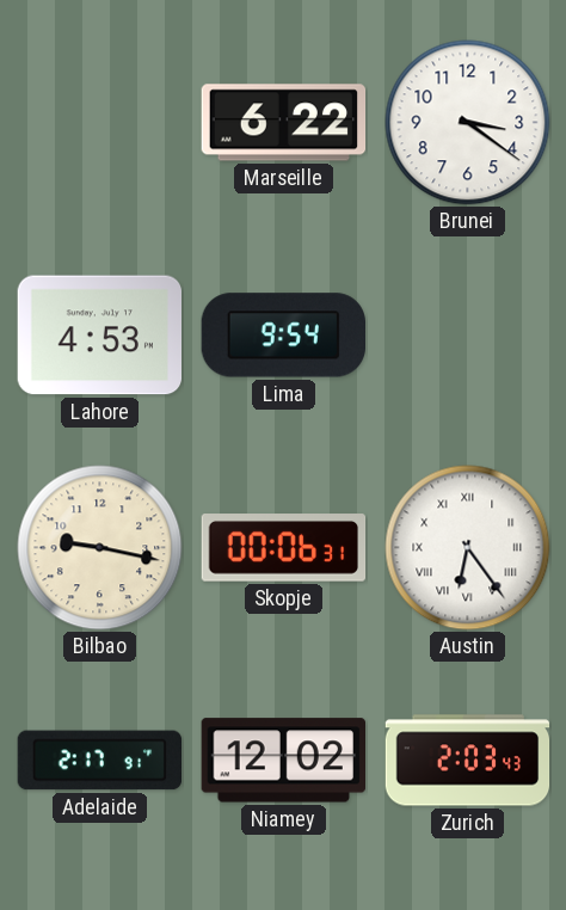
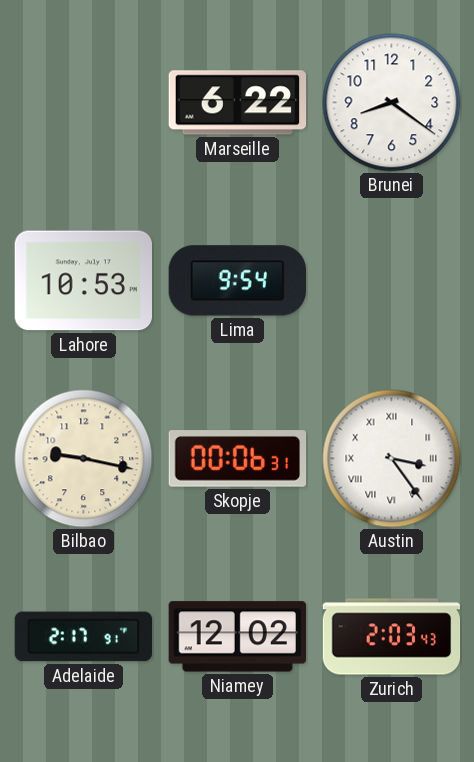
Brunei: 3:21 -> 8:21
Lahore: 4:53 -> 10:53
Austin: 6:24 -> 3:24
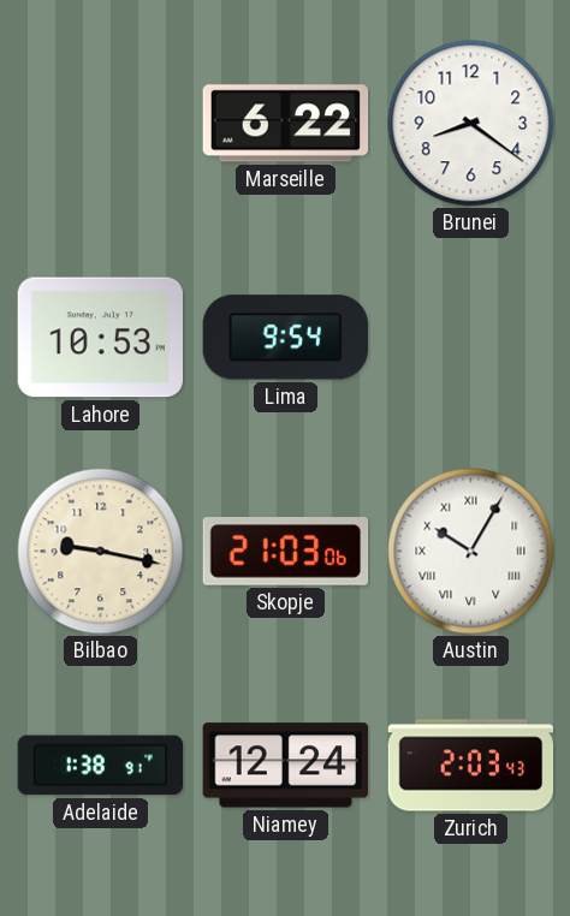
Skopje: 00:06 -> 21:03
Austin: 3:24 -> 10:05
Adelaide: 2:17 -> 1:38
Niamey: 12:02 -> 12:24
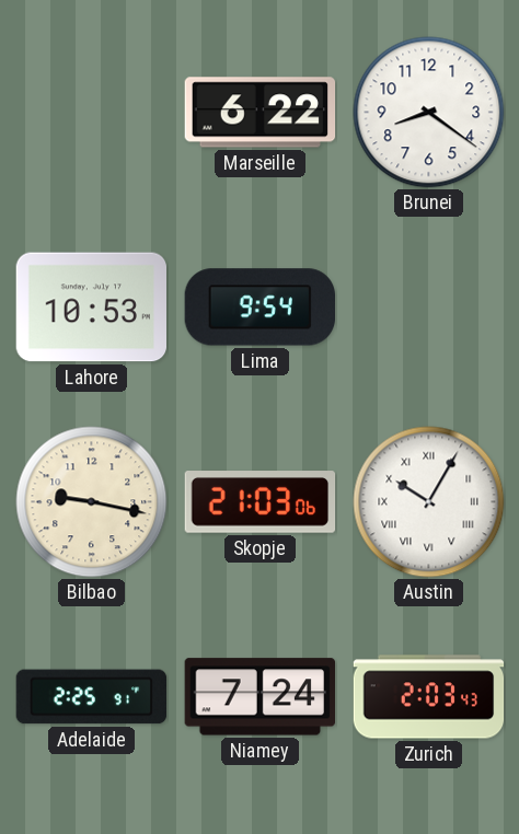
Adelaide: 1:38 -> 2:25
Niamey: 12:24 -> 7:24
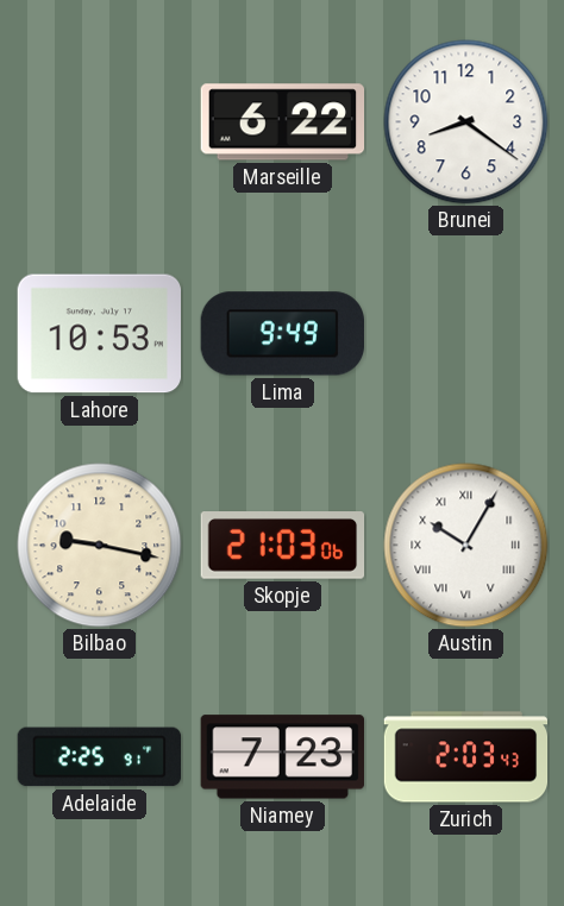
Lima: 9:54 -> 9:49
Niamey: 7:24 -> 7:23
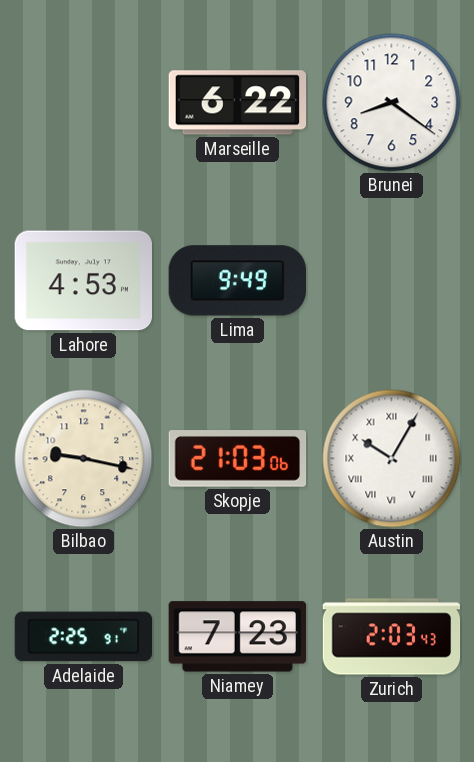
Lahore: 10:53 -> 4:53
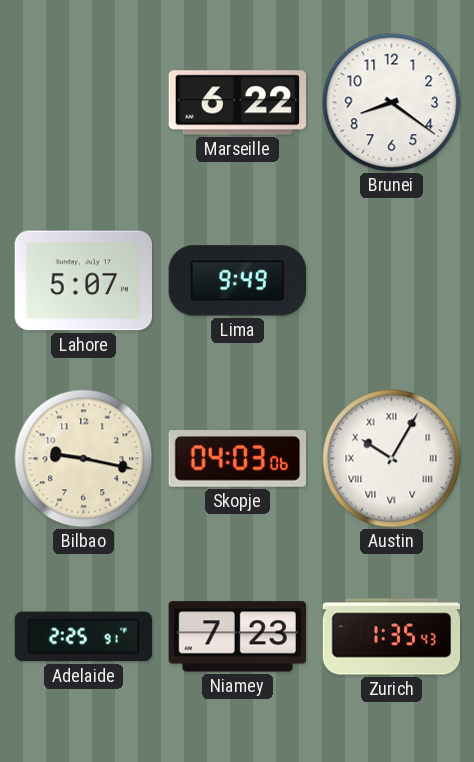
Lahore: 4:53 -> 5:07
Skopje: 21:03 -> 04:03
Zurich: 2:03 -> 1:35
